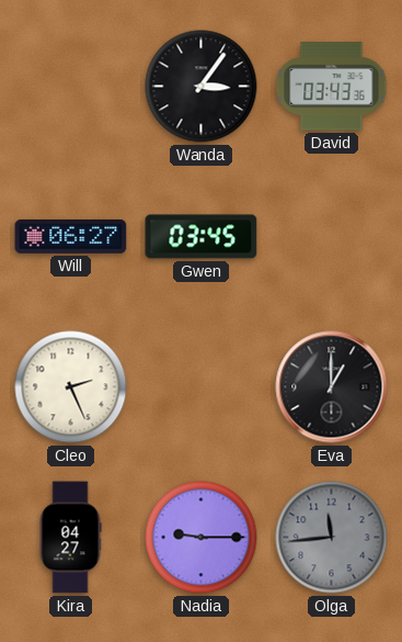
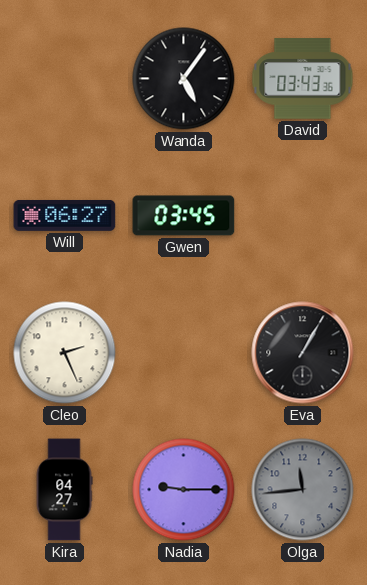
Wanda: 3:06 -> 5:06
Eva: 1:00 -> 1:05
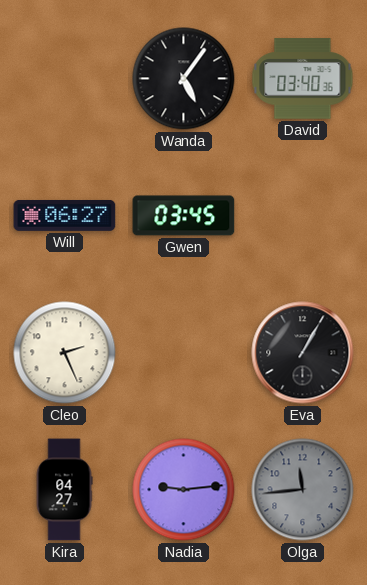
David: 03:43 -> 03:40
Nadia: 9:15 -> 9:14
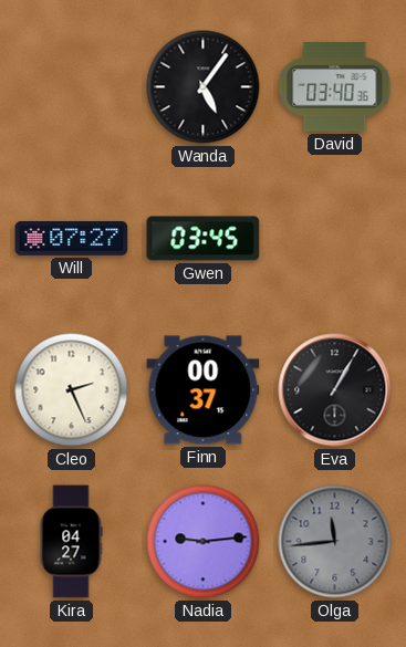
Will: 06:27 -> 07:27
Finn: none -> 00:37
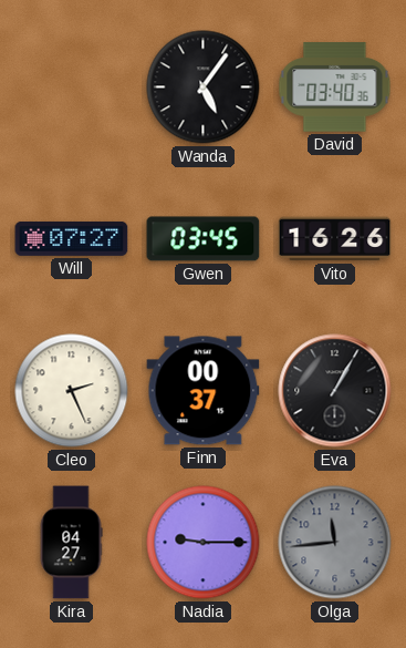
Vito: none -> 16:26
Nadia: 9:14 -> 9:15
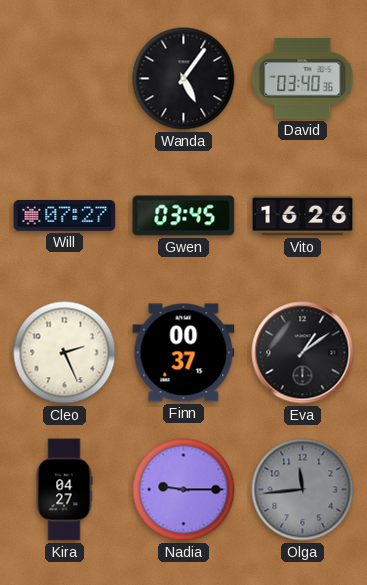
Eva: 1:05 -> 1:09
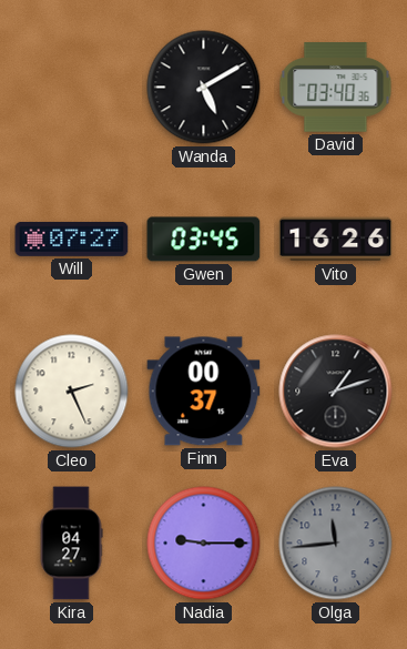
Wanda: 5:06 -> 5:10
Eva: 1:09 -> 1:12
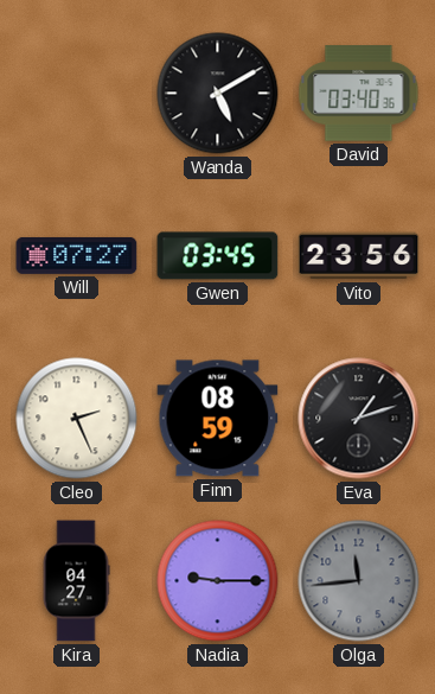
Vito: 16:26 -> 23:56
Finn: 00:37 -> 08:59
